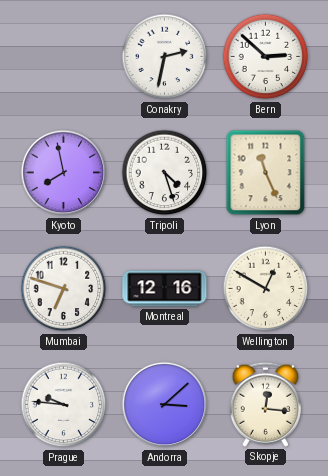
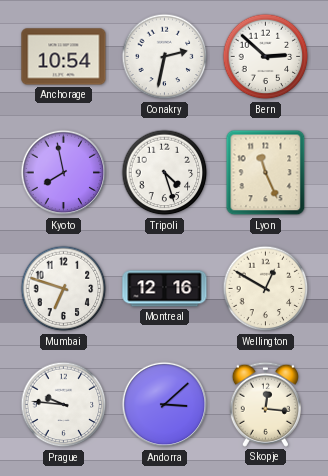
Anchorage: none -> 10:54
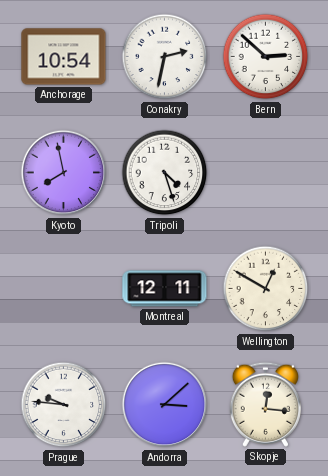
Lyon: 11:26 -> none
Mumbai: 6:48 -> none
Montreal: 12:16 -> 12:11
